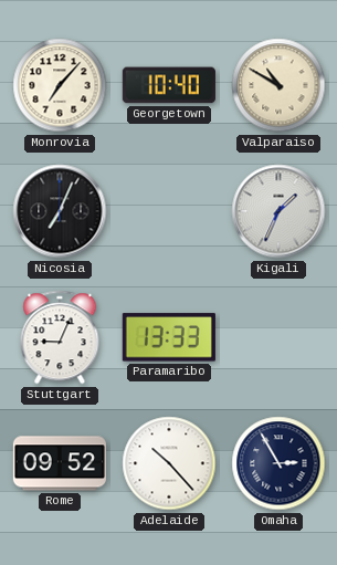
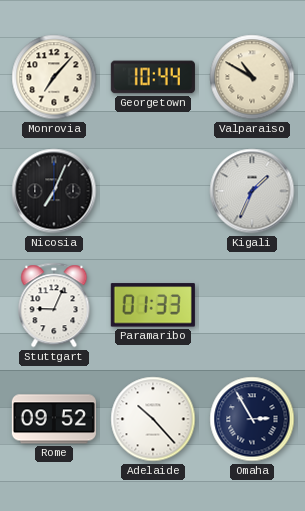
Georgetown: 10:40 -> 10:44
Paramaribo: 13:33 -> 01:33
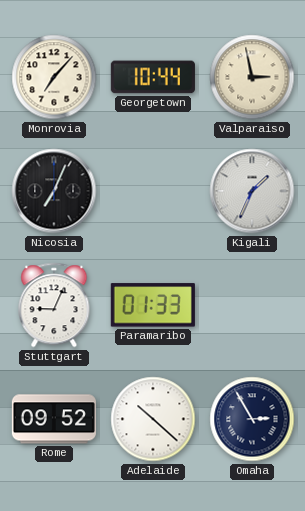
Valparaiso: 10:50 -> 2:58
Adelaide: 10:23 -> 10:22
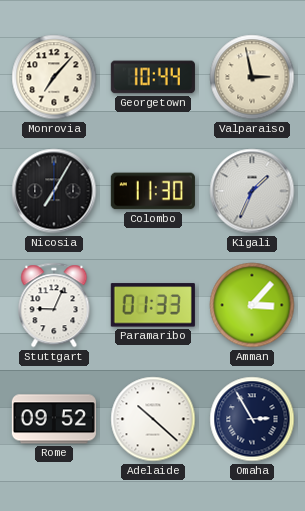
Nicosia: 7:04 -> 7:05
Colombo: none -> 11:30
Amman: none -> 3:07
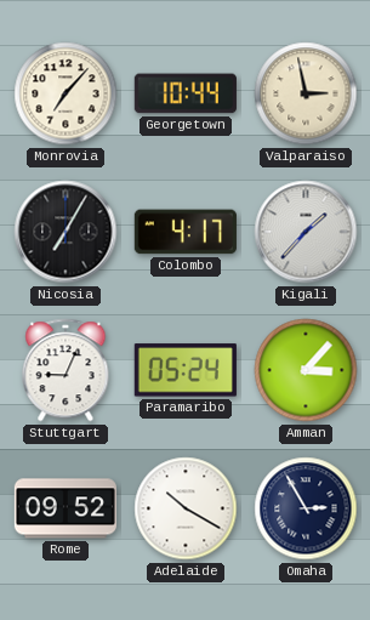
Colombo: 11:30 -> 4:17
Kigali: 1:34 -> 1:37
Paramaribo: 01:33 -> 05:24
Adelaide: 10:22 -> 10:20
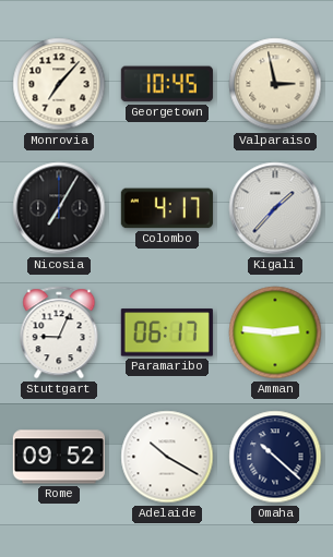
Georgetown: 10:44 -> 10:45
Paramaribo: 05:24 -> 06:17
Amman: 3:07 -> 2:46
Omaha: 2:55 -> 10:22
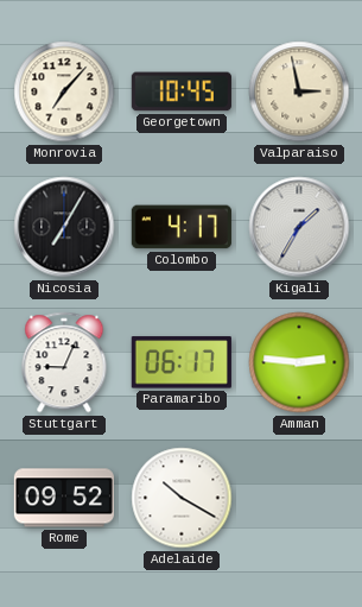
Kigali: 1:37 -> 1:35
Omaha: 10:22 -> none
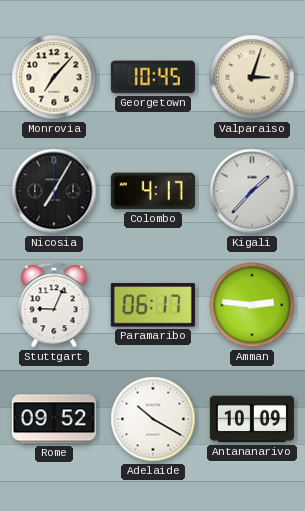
Valparaiso: 2:58 -> 3:03
Kigali: 1:35 -> 1:37
Antananarivo: none -> 10:09
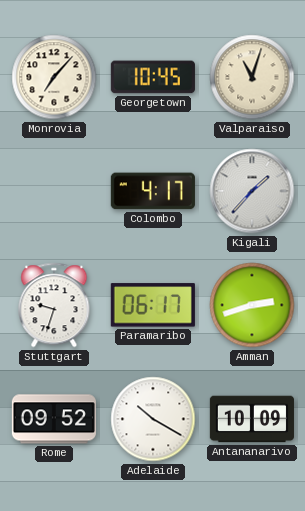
Valparaiso: 3:03 -> 11:03
Nicosia: 7:05 -> none
Stuttgart: 9:04 -> 9:33
Amman: 2:46 -> 2:42
